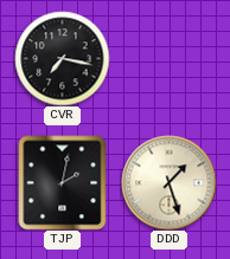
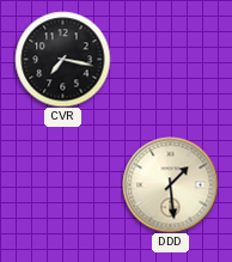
TJP: 2:02 -> none
DDD: 1:27 -> 1:29
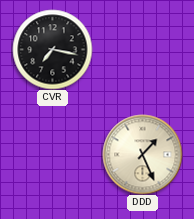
DDD: 1:29 -> 1:26
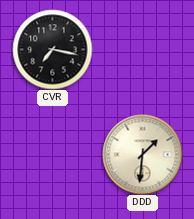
DDD: 1:26 -> 1:31
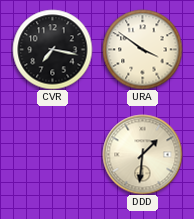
URA: none -> 3:51
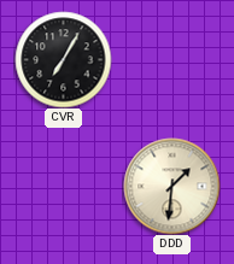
CVR: 7:17 -> 7:05
URA: 3:51 -> none
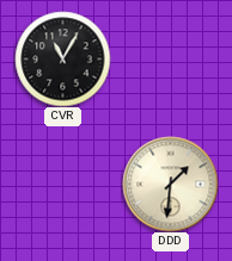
CVR: 7:05 -> 11:05
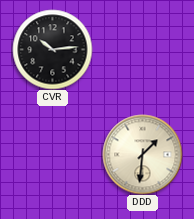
CVR: 11:05 -> 10:14
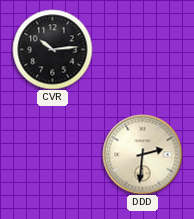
DDD: 1:31 -> 2:31
